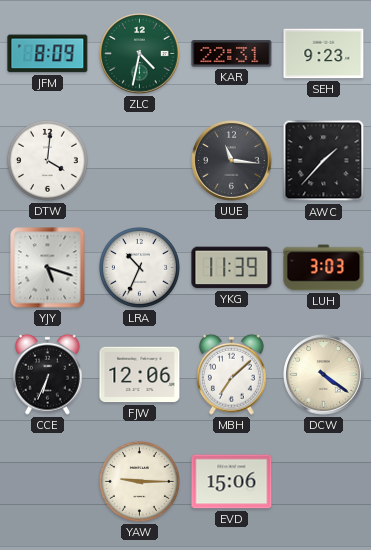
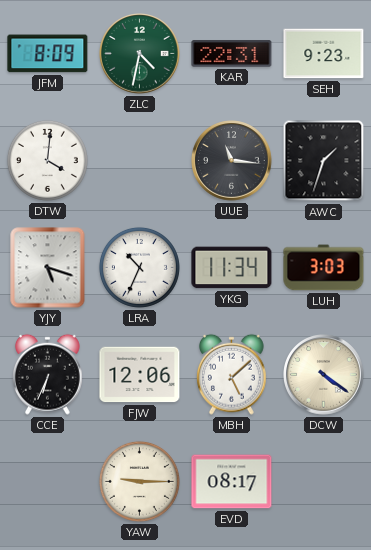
AWC: 1:37 -> 1:33
YKG: 11:39 -> 11:34
MBH: 7:08 -> 5:08
EVD: 15:06 -> 08:17
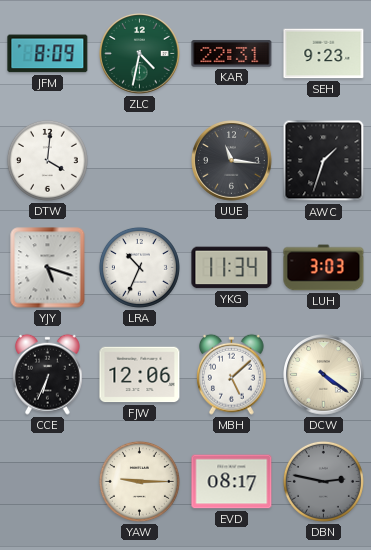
DBN: none -> 2:47
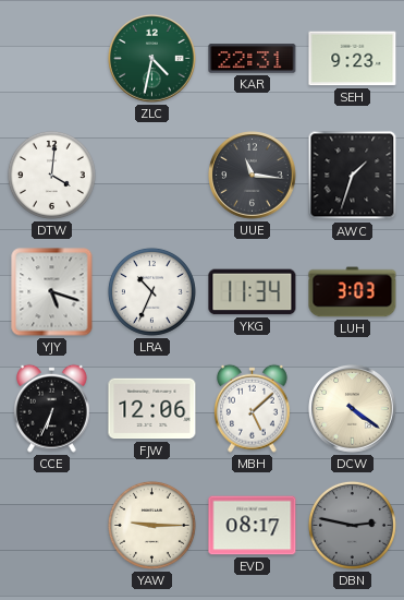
JFM: 8:09 -> none
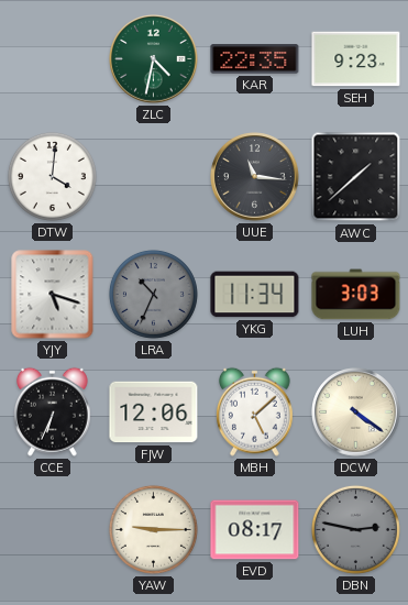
KAR: 22:31 -> 22:35
AWC: 1:33 -> 1:38
LRA dial: white -> grey
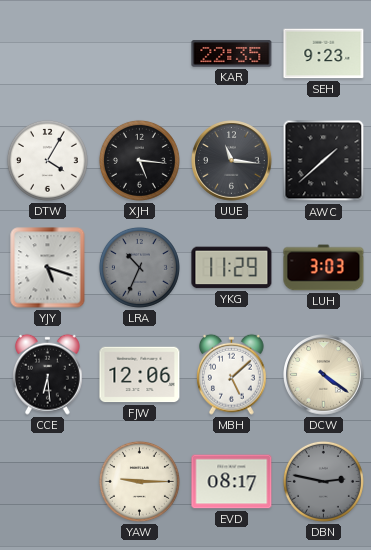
ZLC: 4:32 -> none
DTW: 4:01 -> 4:05
XJH: none -> 5:16
YKG: 11:34 -> 11:29
CCE: 6:34 -> 6:29
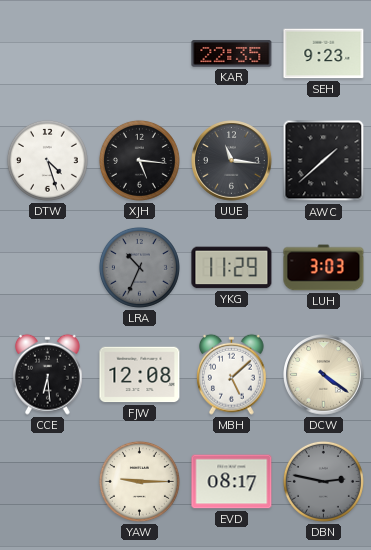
DTW: 4:05 -> 4:27
YJY: 5:18 -> none
FJW: 12:06 -> 12:08
